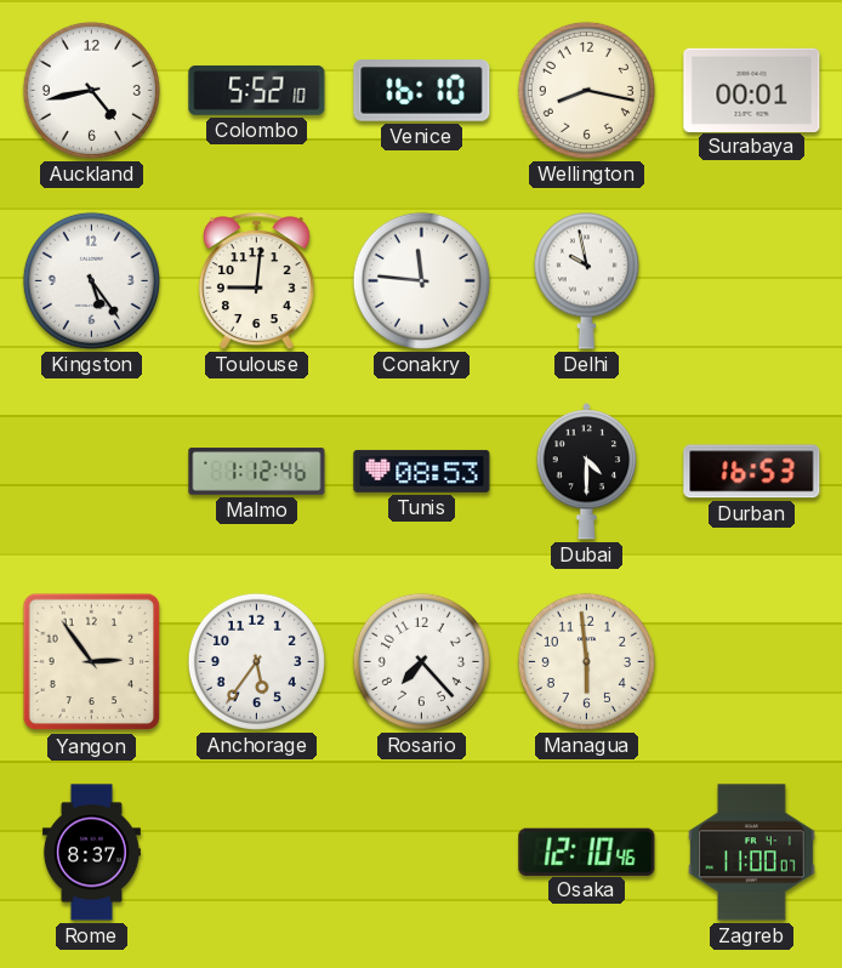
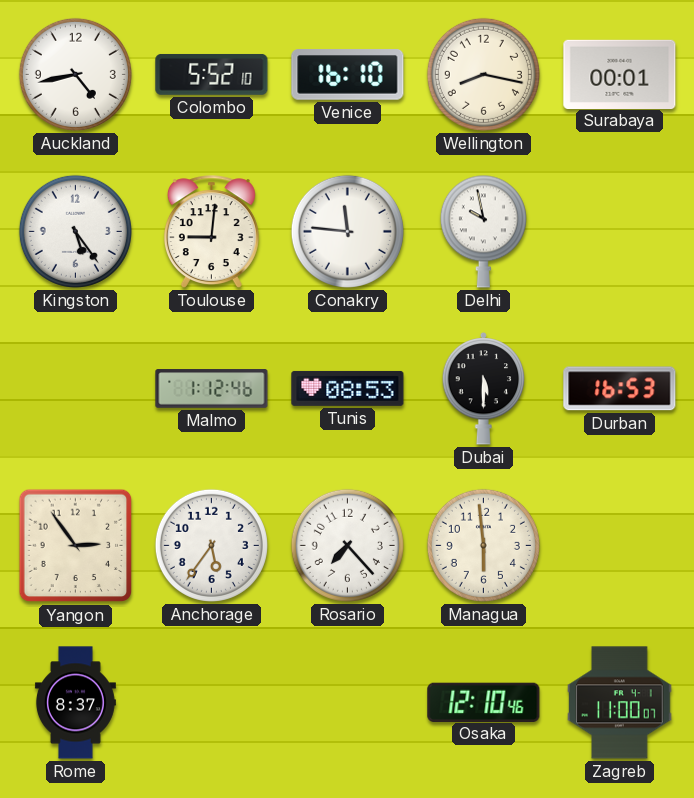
Dubai: 4:30 -> 5:30
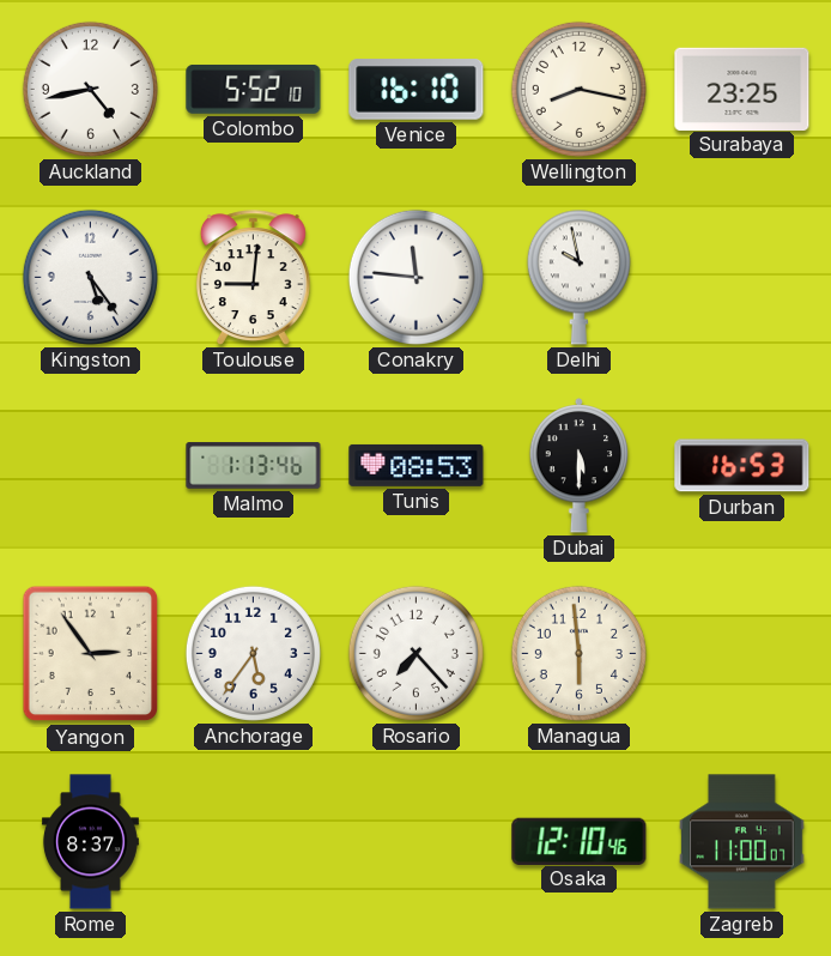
Surabaya: 00:01 -> 23:25
Malmo: 1:12 -> 1:13
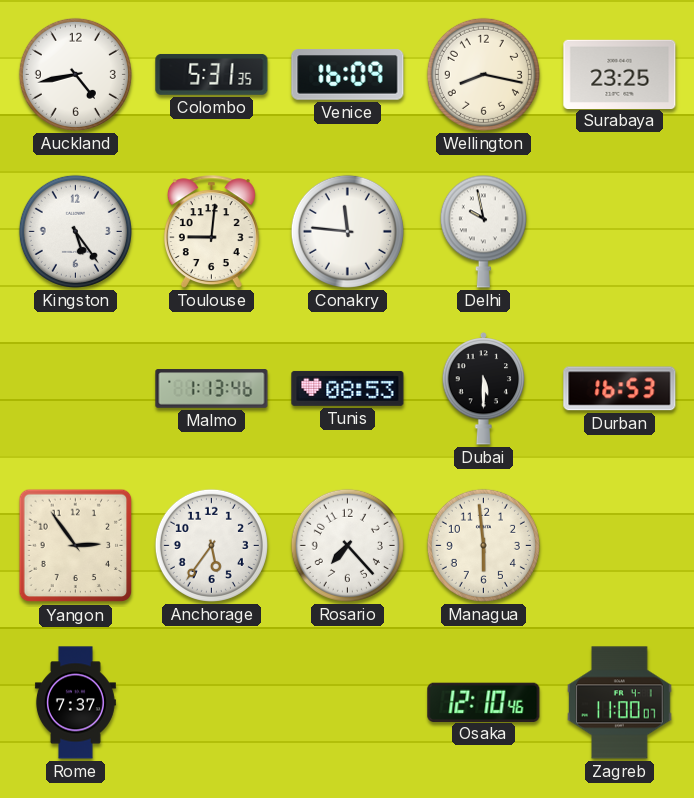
Colombo: 5:52 -> 5:31
Venice: 16:10 -> 16:09
Rome: 8:37 -> 7:37
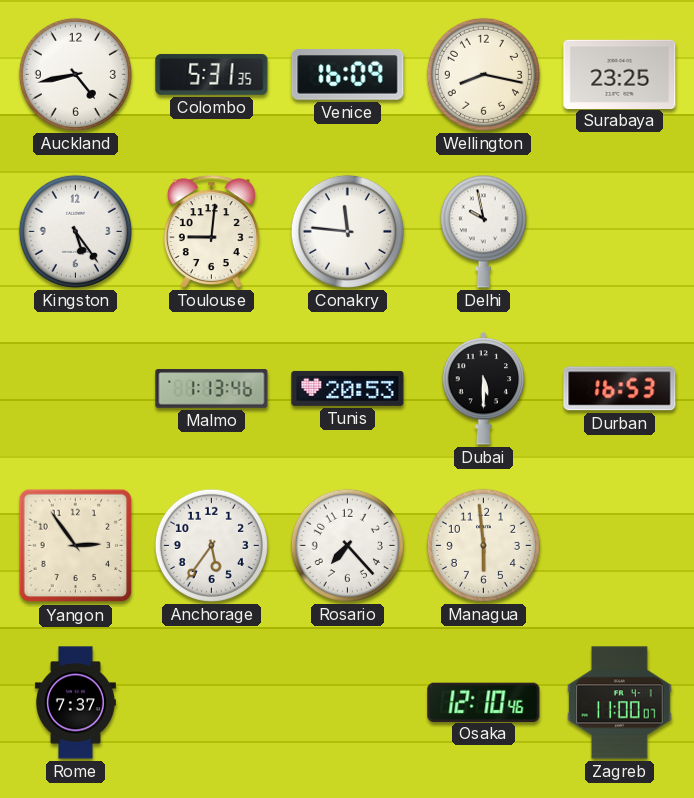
Tunis: 08:53 -> 20:53
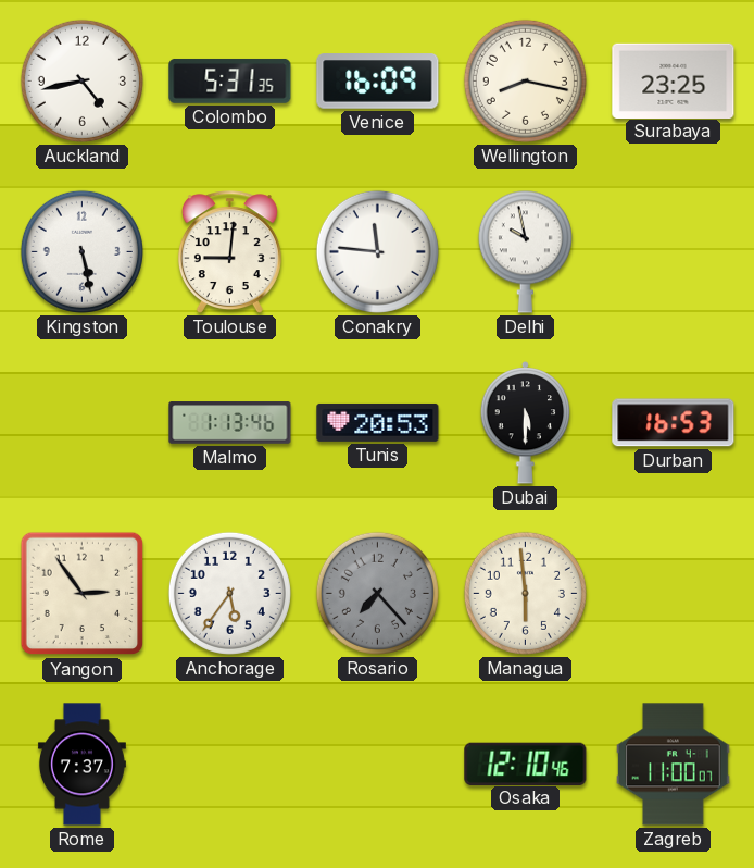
Kingston: 5:24 -> 5:28
Rosario dial: white -> grey
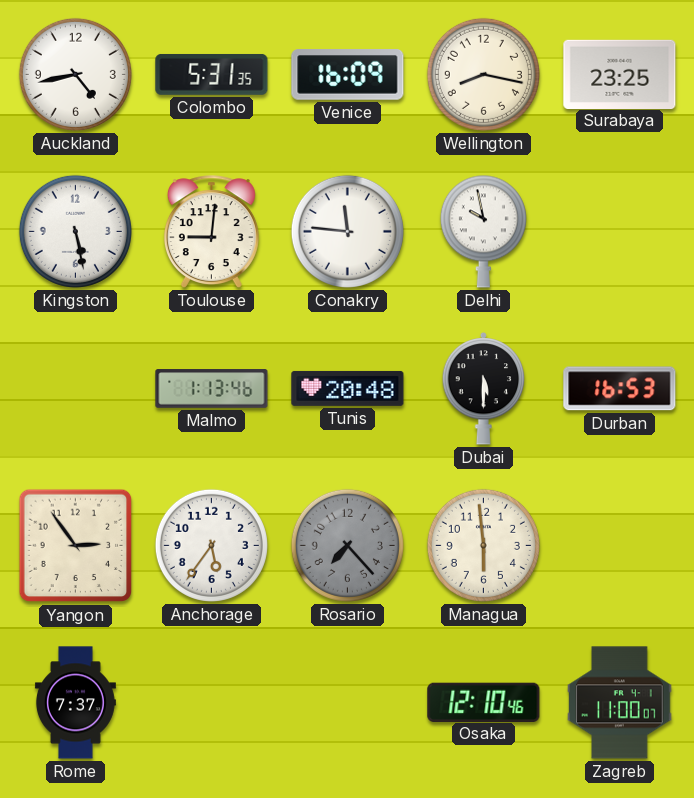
Tunis: 20:53 -> 20:48
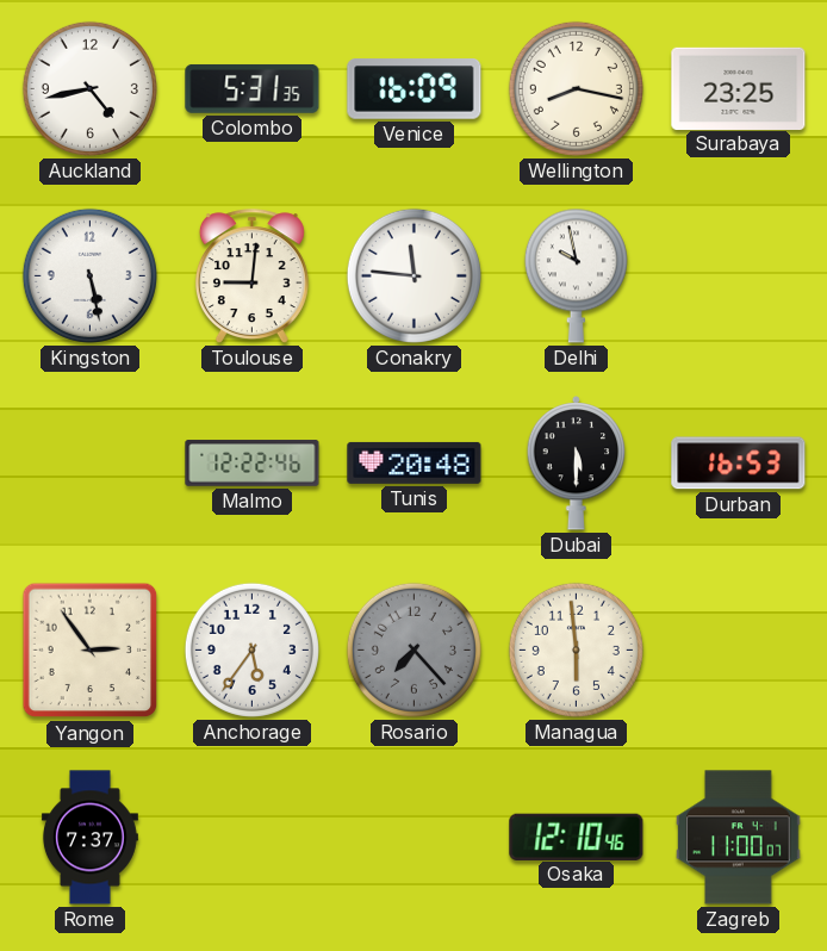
Malmo: 1:13 -> 12:22
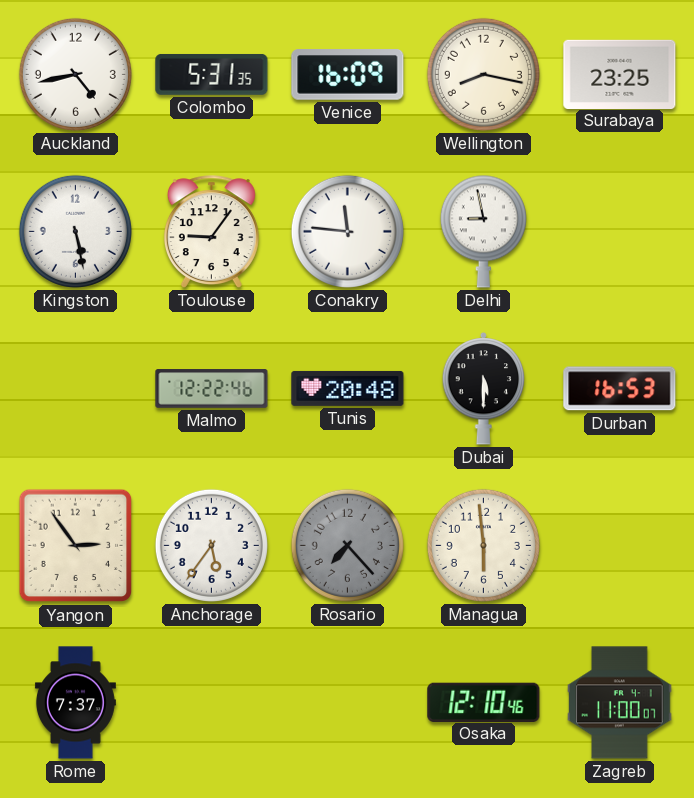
Toulouse: 9:01 -> 9:06
Delhi: 9:58 -> 8:58
